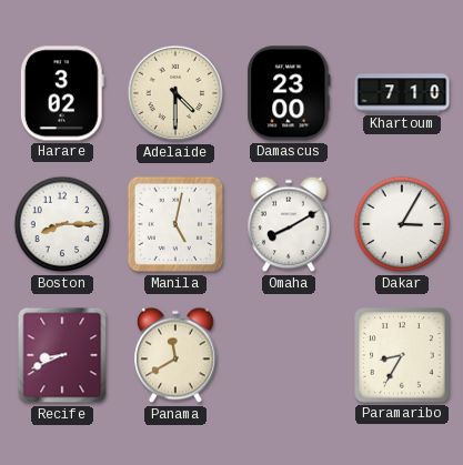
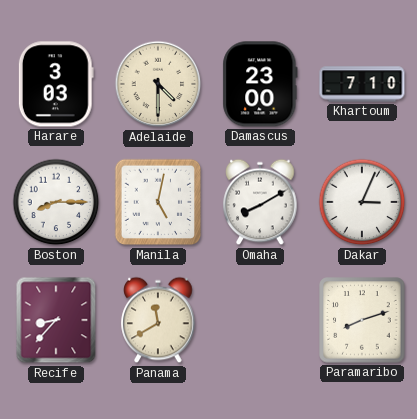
Harare: 3:02 -> 3:03
Dakar: 3:05 -> 3:04
Recife: 8:41 -> 8:37
Paramaribo: 8:35 -> 8:12
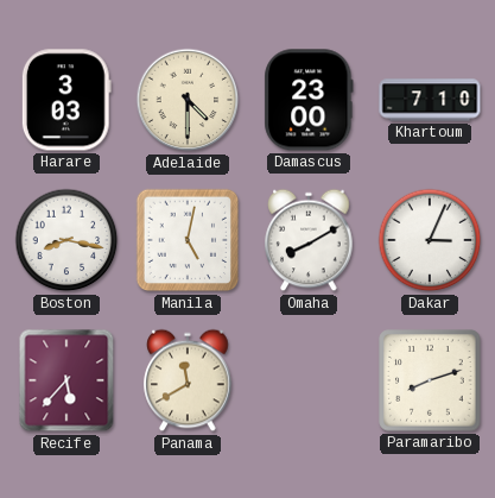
Boston: 8:15 -> 8:17
Recife: 8:37 -> 5:37
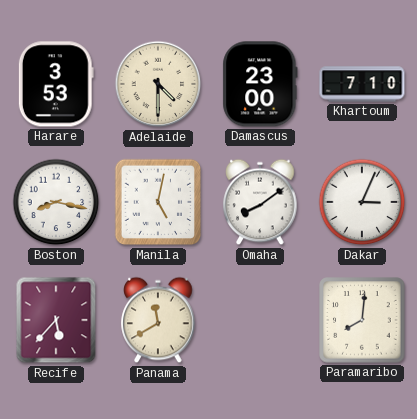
Harare: 3:03 -> 3:53
Omaha: 8:10 -> 8:09
Paramaribo: 8:12 -> 8:01
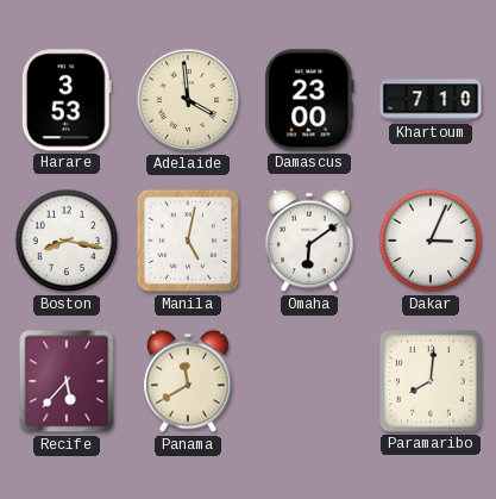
Adelaide: 4:30 -> 3:59
Omaha: 8:09 -> 6:09
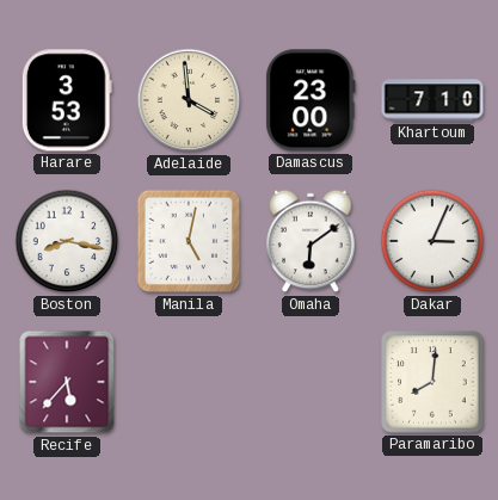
Panama: 11:40 -> none
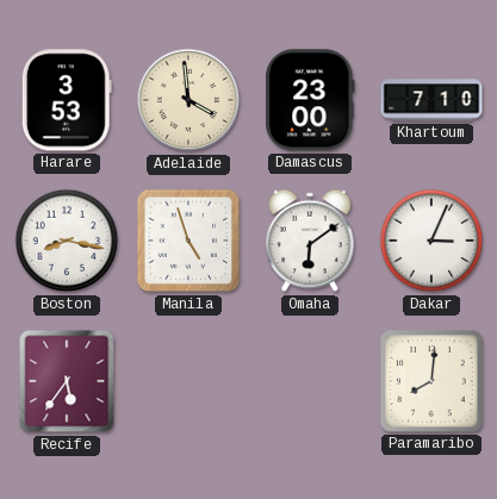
Manila: 5:02 -> 4:57
Recife: 5:37 -> 5:36
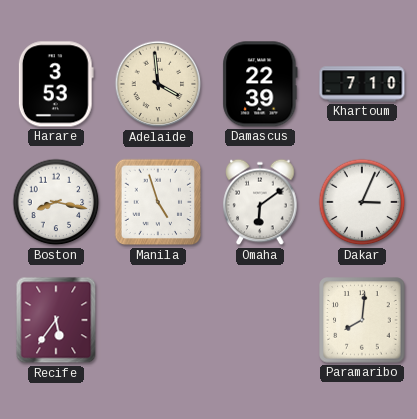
Damascus: 23:00 -> 22:39
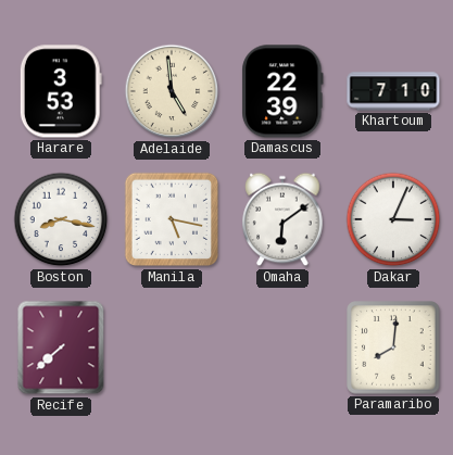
Adelaide: 3:59 -> 4:59
Manila: 4:57 -> 5:17
Recife: 5:36 -> 7:38
